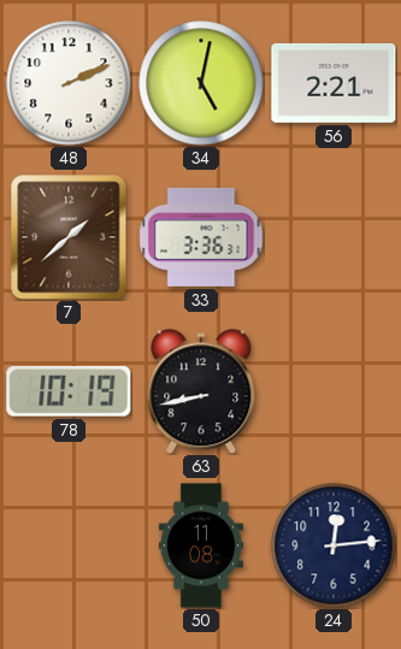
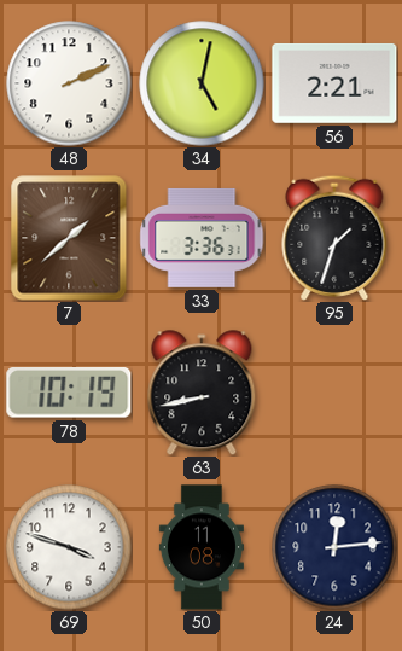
95: none -> 1:33
69: none -> 3:48
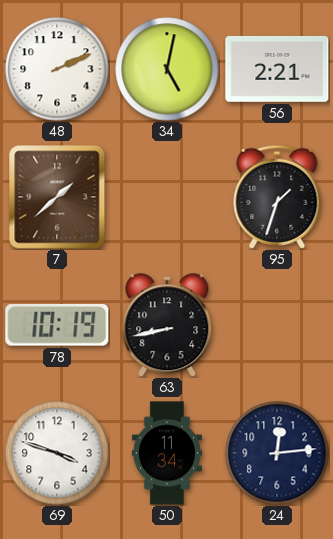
33: 3:36 -> none
50: 11:08 -> 11:34
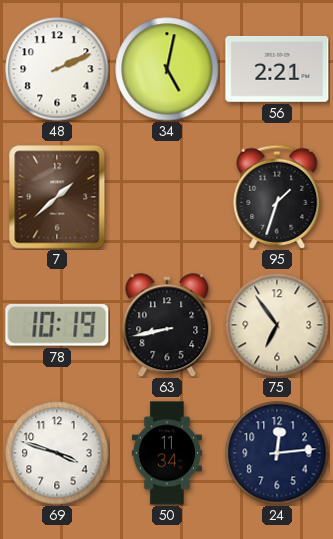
75: none -> 6:54
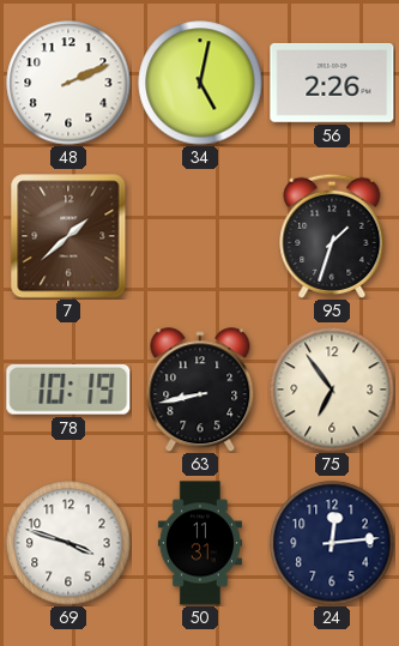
56: 2:21 -> 2:26
50: 11:34 -> 11:31
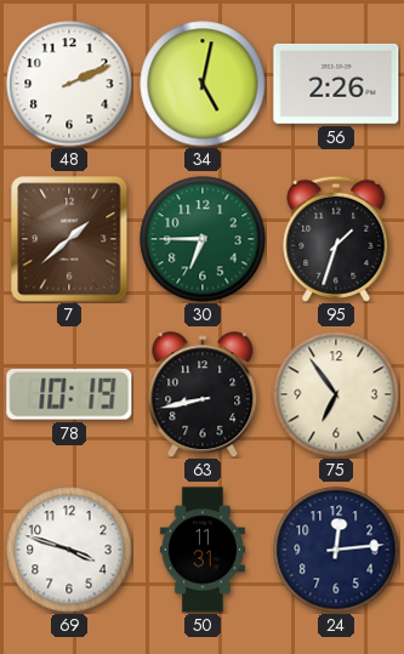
30: none -> 6:45
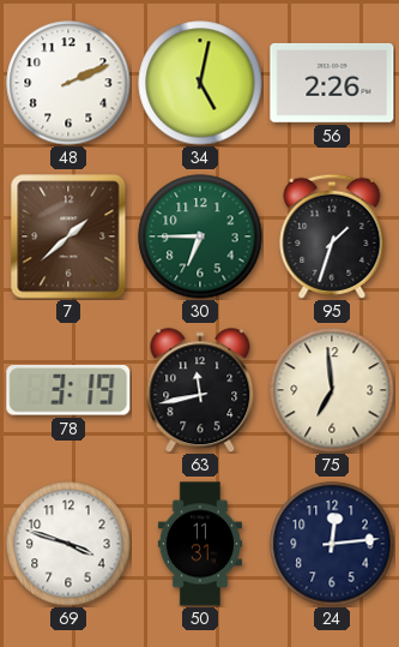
78: 10:19 -> 3:19
63: 8:43 -> 11:43
75: 6:54 -> 6:59
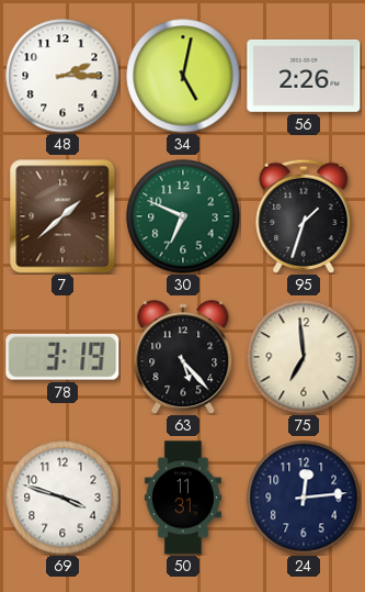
48: 2:11 -> 2:15
30: 6:45 -> 6:49
63: 11:43 -> 5:23
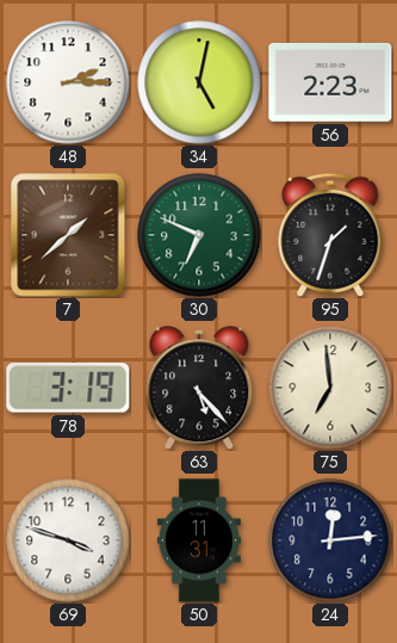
56: 2:26 -> 2:23
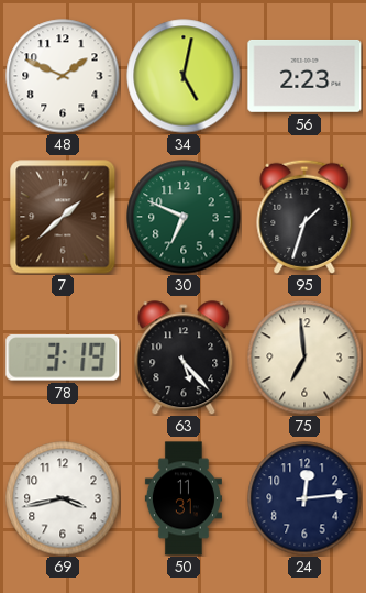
48: 2:15 -> 1:49
69: 3:48 -> 3:43
